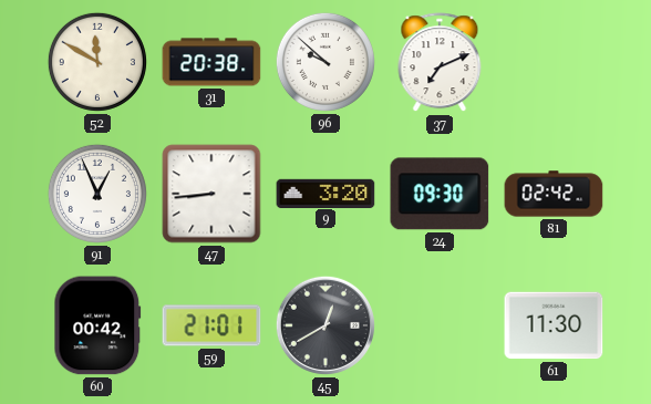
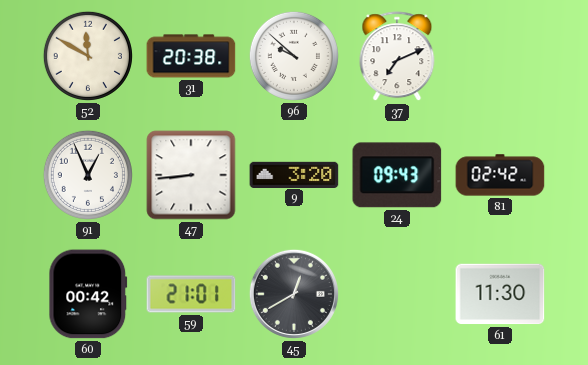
24: 09:30 -> 09:43
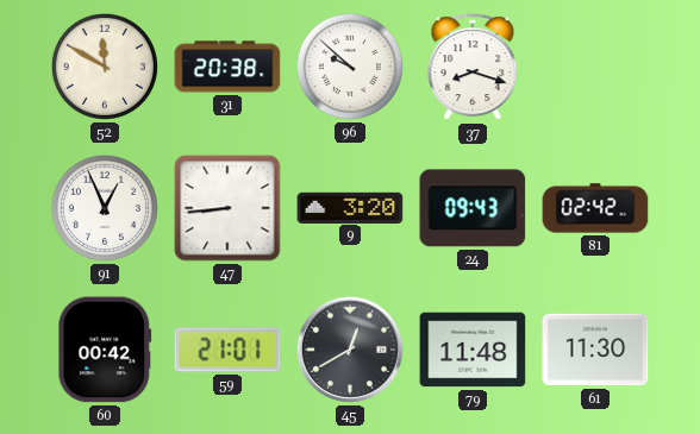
37: 7:11 -> 8:18
79: none -> 11:48
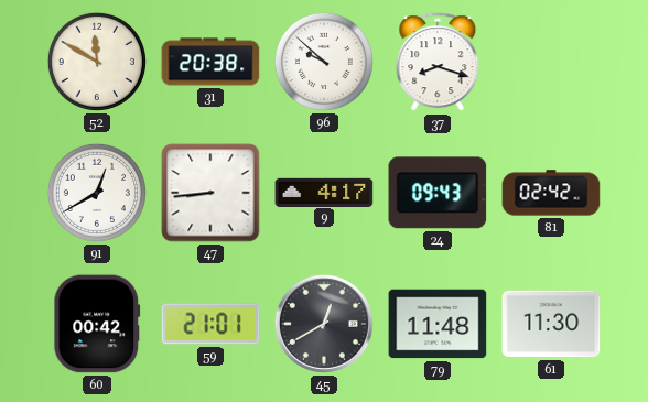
91: 12:56 -> 12:40
9: 3:20 -> 4:17
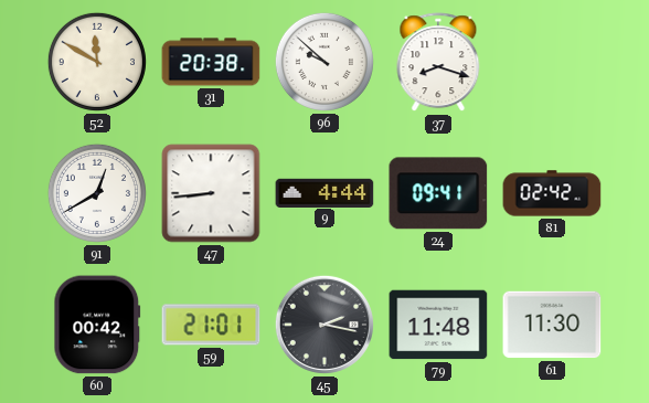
9: 4:17 -> 4:44
24: 09:43 -> 09:41
45: 12:40 -> 2:17
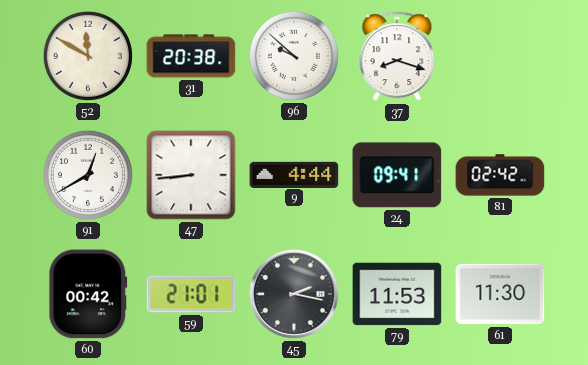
79: 11:48 -> 11:53
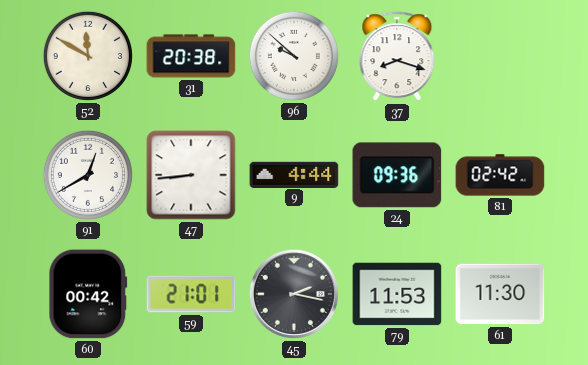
24: 09:41 -> 09:36
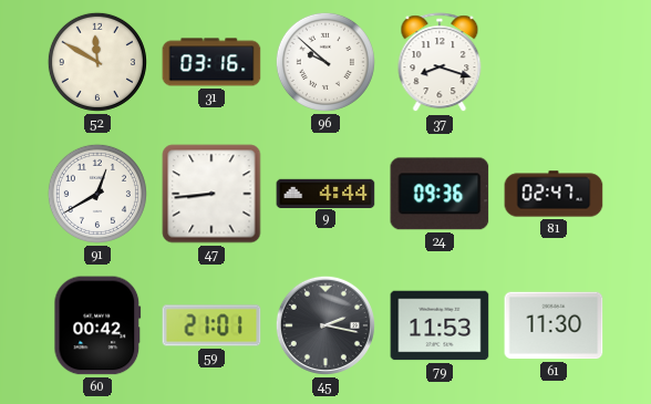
31: 20:38 -> 03:16
81: 02:42 -> 02:47
